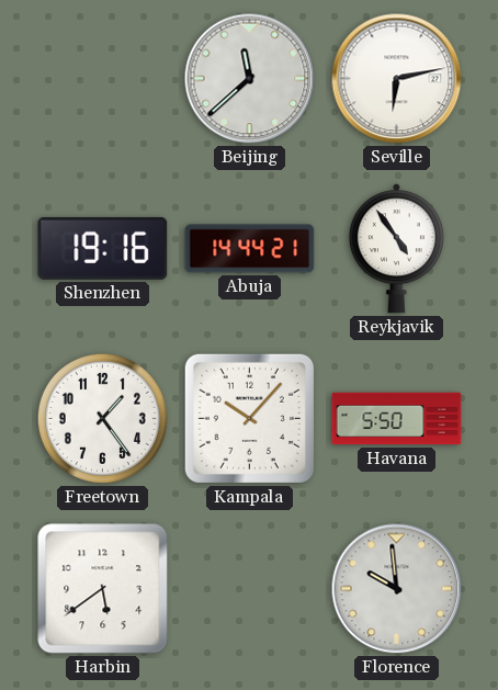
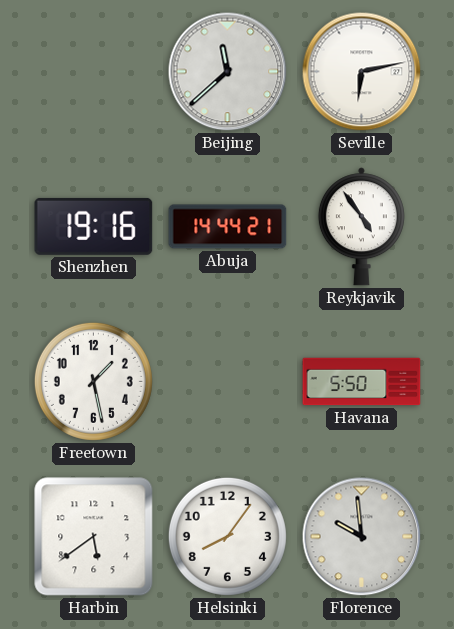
Freetown: 1:24 -> 1:28
Kampala: 10:07 -> none
Helsinki: none -> 8:06
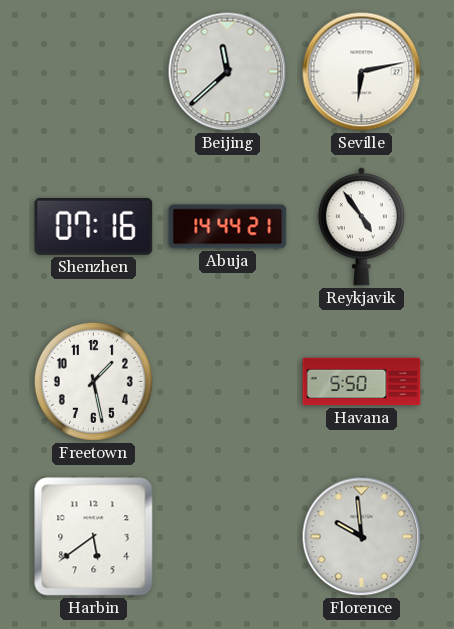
Shenzhen: 19:16 -> 07:16
Helsinki: 8:06 -> none
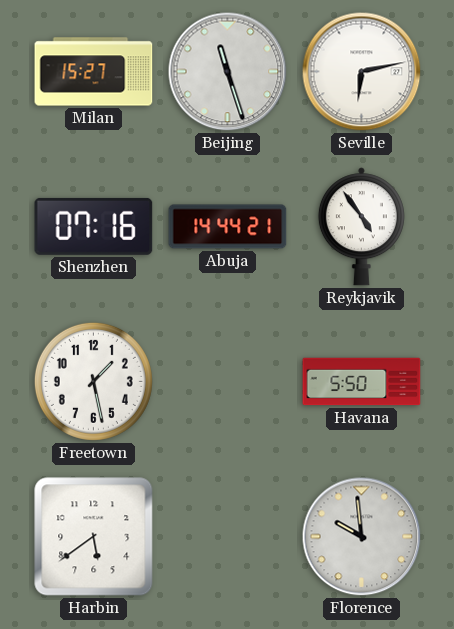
Milan: none -> 15:27
Beijing: 11:38 -> 11:27
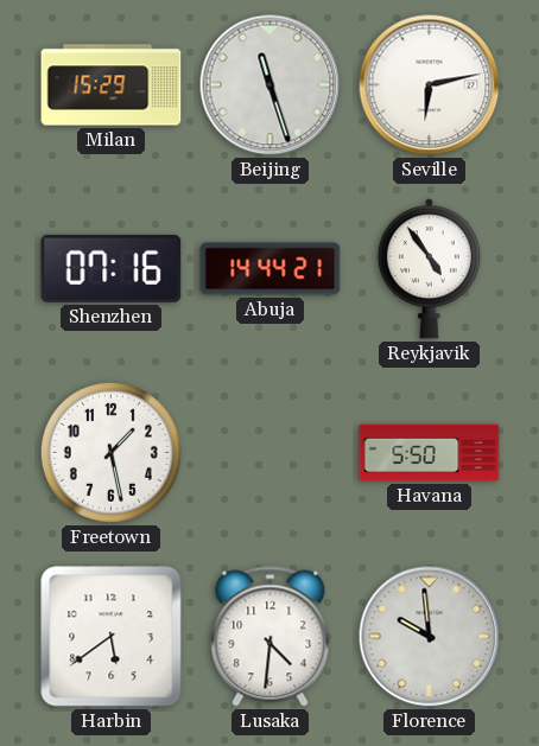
Milan: 15:27 -> 15:29
Lusaka: none -> 4:31
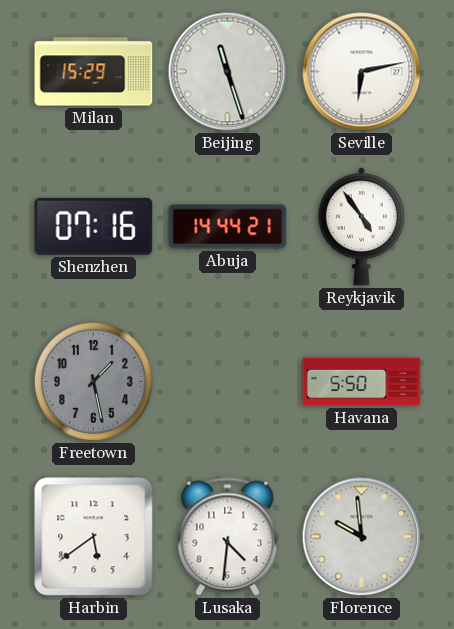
Freetown dial: white -> grey
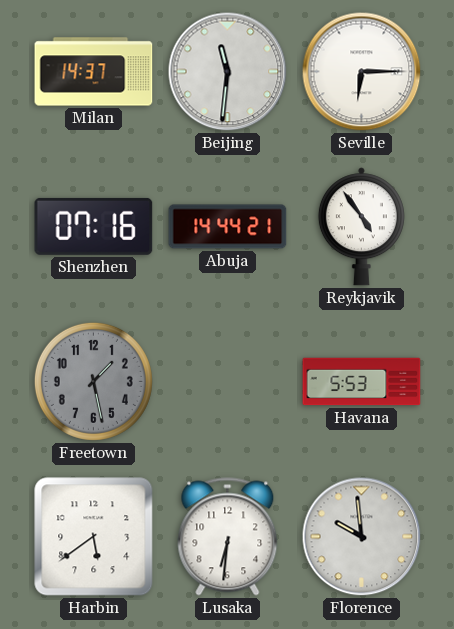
Milan: 15:29 -> 14:37
Beijing: 11:27 -> 11:31
Seville: 6:13 -> 6:15
Havana: 5:50 -> 5:53
Lusaka: 4:31 -> 6:31
